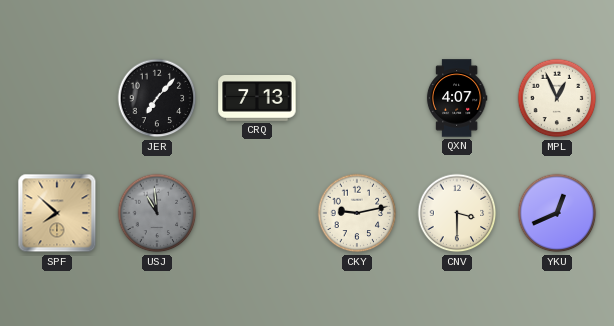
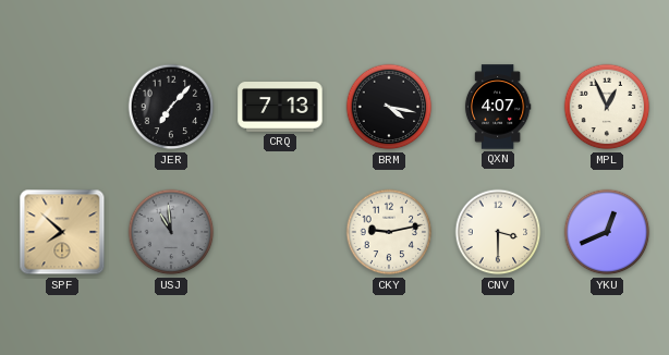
BRM: none -> 4:17
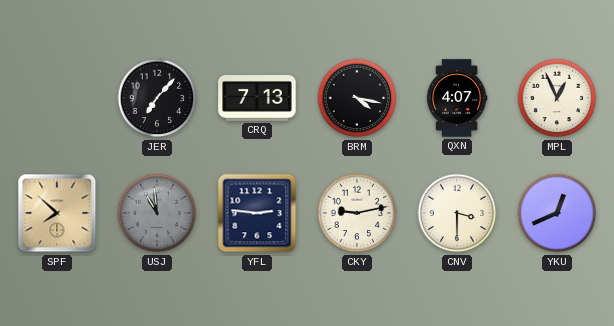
YFL: none -> 2:46
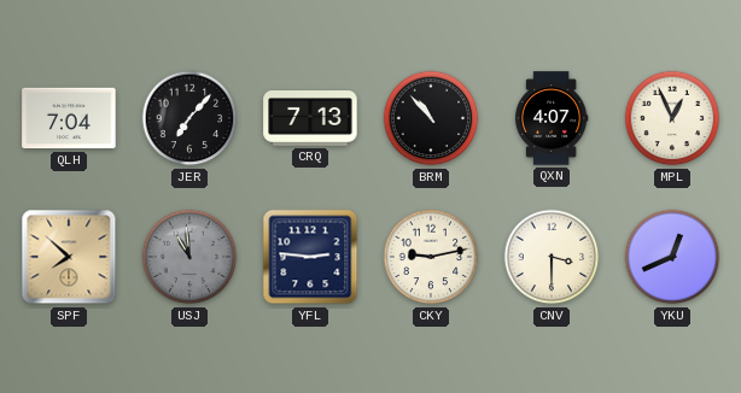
QLH: none -> 7:04
BRM: 4:17 -> 10:53
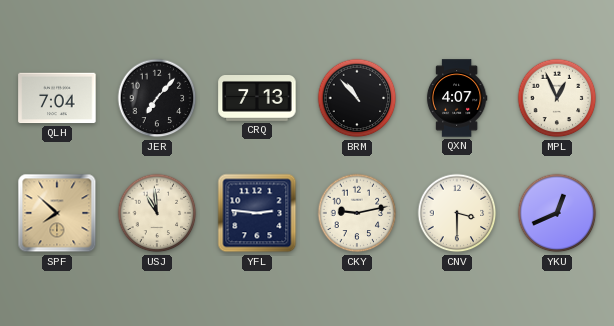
USJ dial: grey -> cream
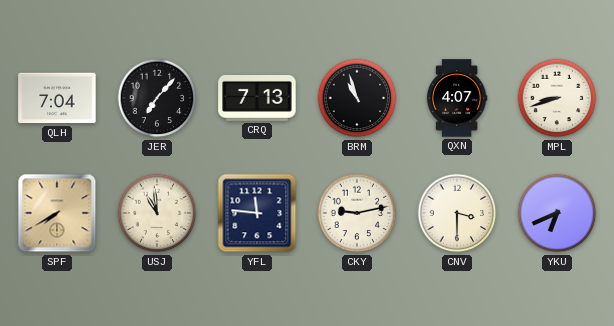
BRM: 10:53 -> 10:57
MPL: 12:56 -> 8:42
SPF: 7:52 -> 7:40
YFL: 2:46 -> 11:46
YKU: 12:41 -> 6:41
